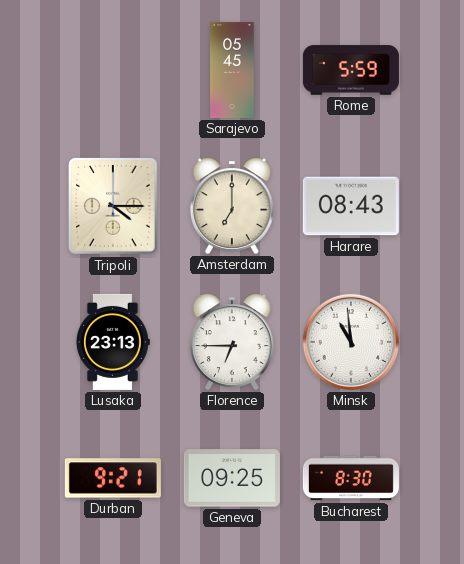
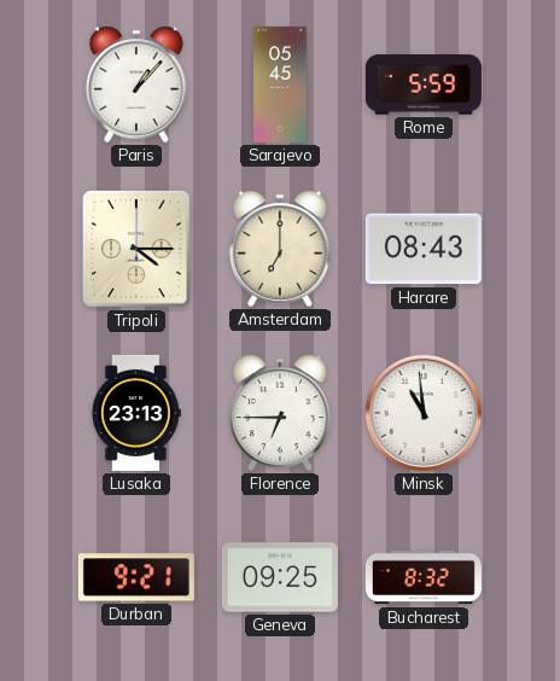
Paris: none -> 1:07
Bucharest: 8:30 -> 8:32
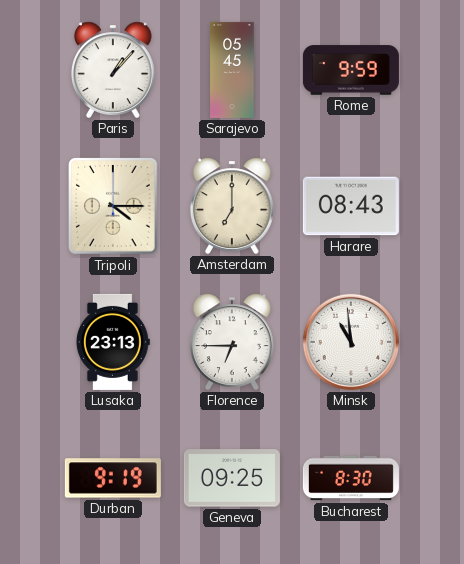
Rome: 5:59 -> 9:59
Durban: 9:21 -> 9:19
Bucharest: 8:32 -> 8:30
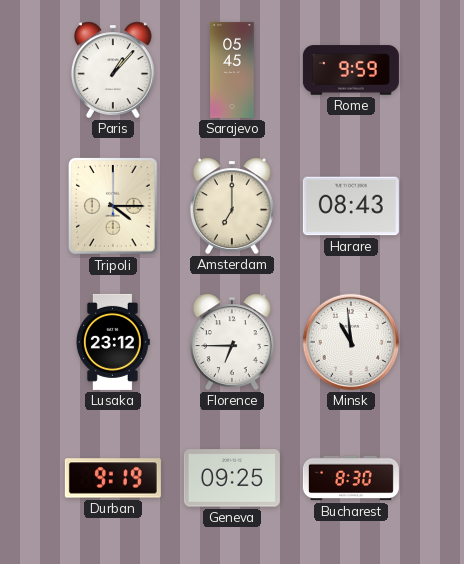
Lusaka: 23:13 -> 23:12
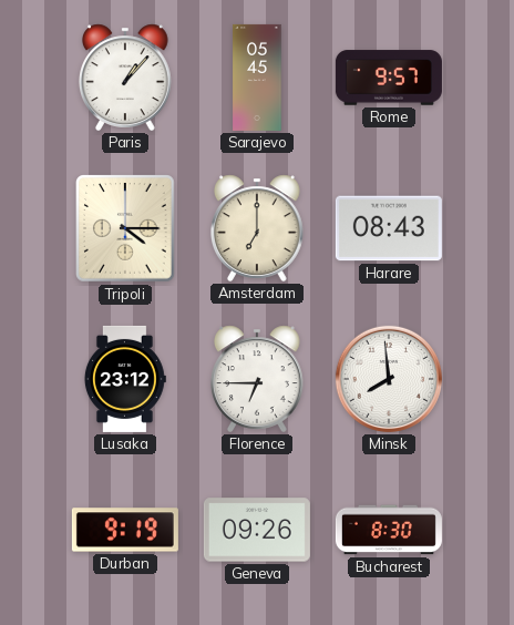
Rome: 9:59 -> 9:57
Minsk: 10:59 -> 7:59
Geneva: 09:25 -> 09:26
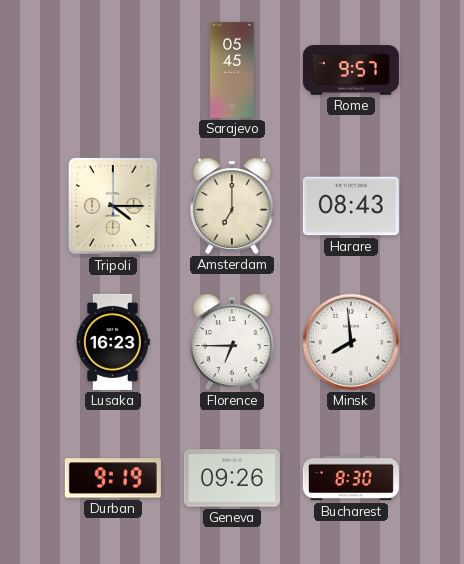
Paris: 1:07 -> none
Lusaka: 23:12 -> 16:23
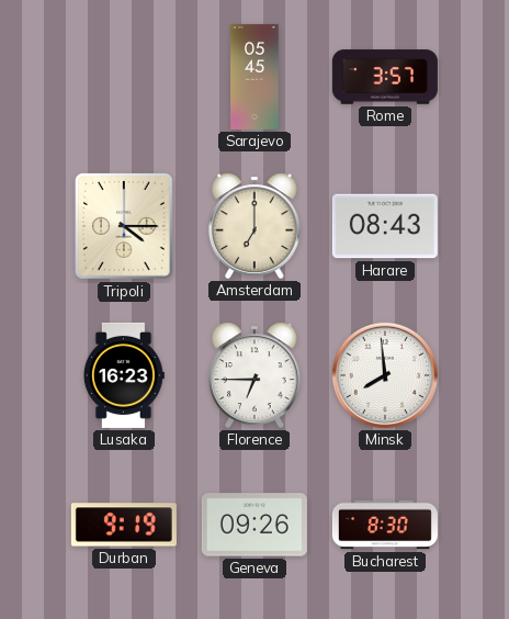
Rome: 9:57 -> 3:57
